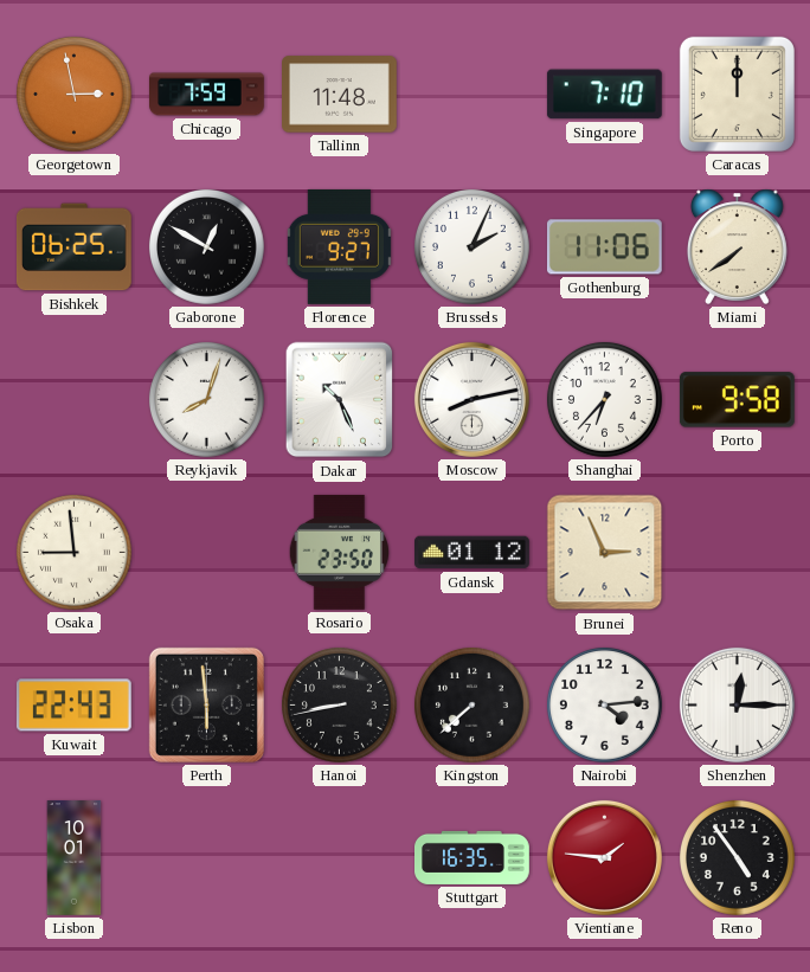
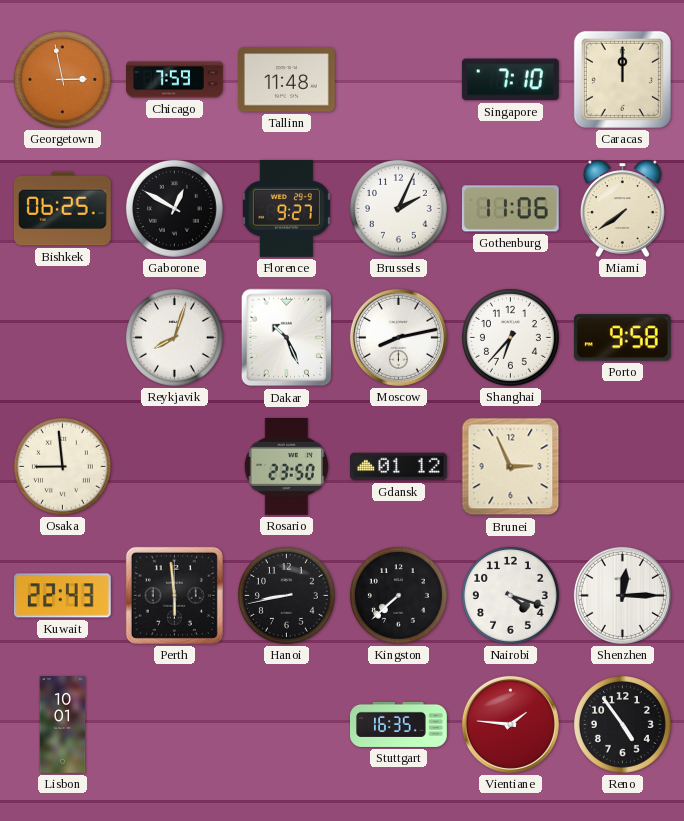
Nairobi: 4:14 -> 4:18
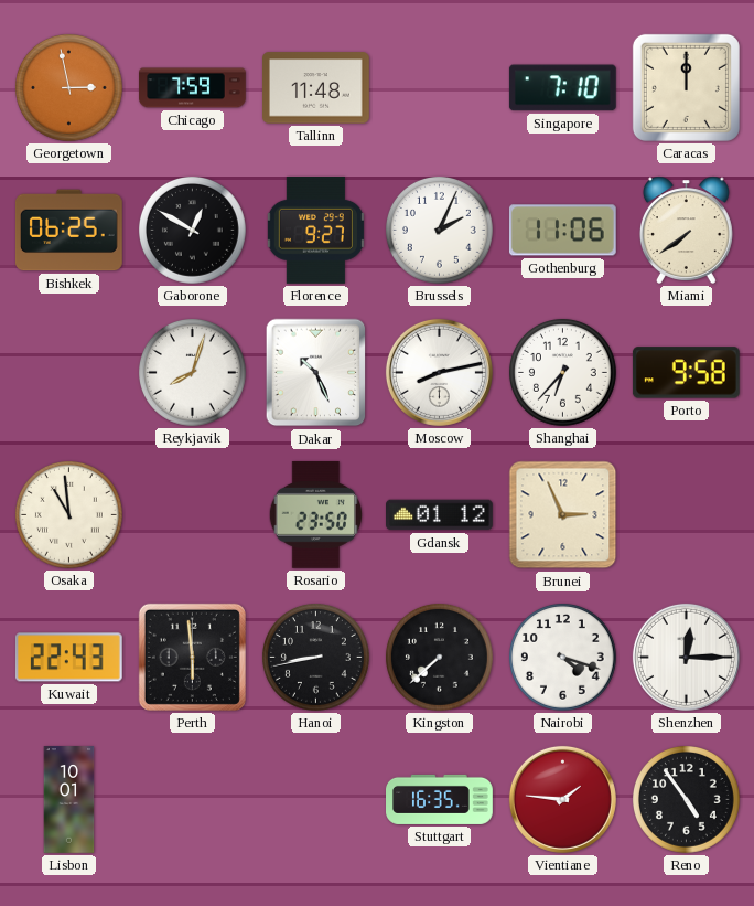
Osaka: 8:59 -> 10:59
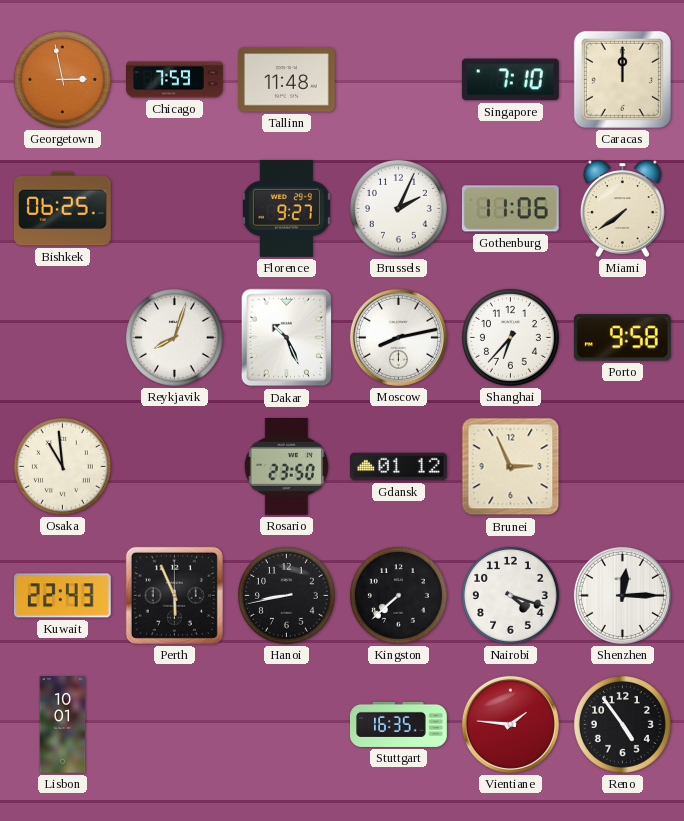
Gaborone: 12:50 -> none
Perth: 5:59 -> 5:56
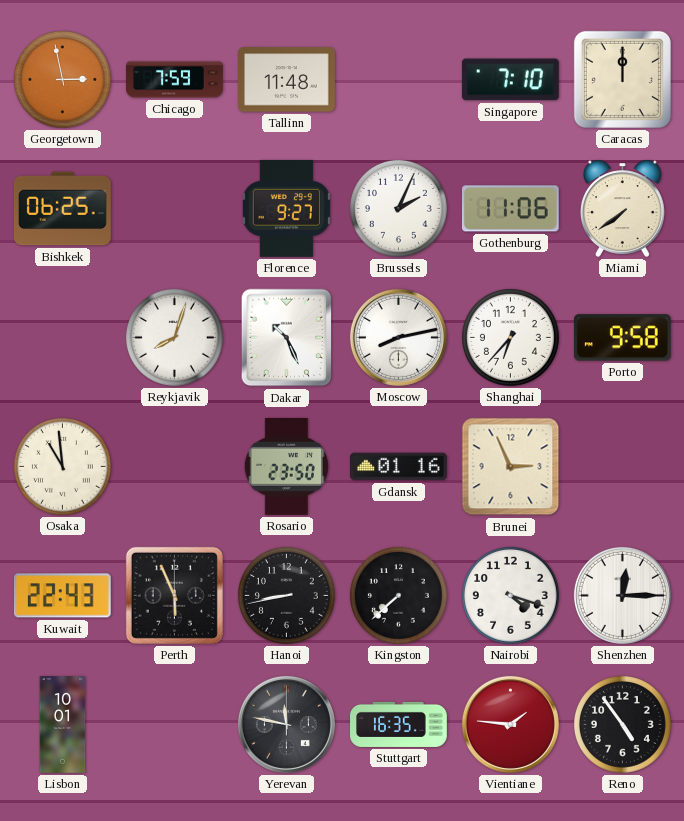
Gdansk: 01:12 -> 01:16
Yerevan: none -> 11:47
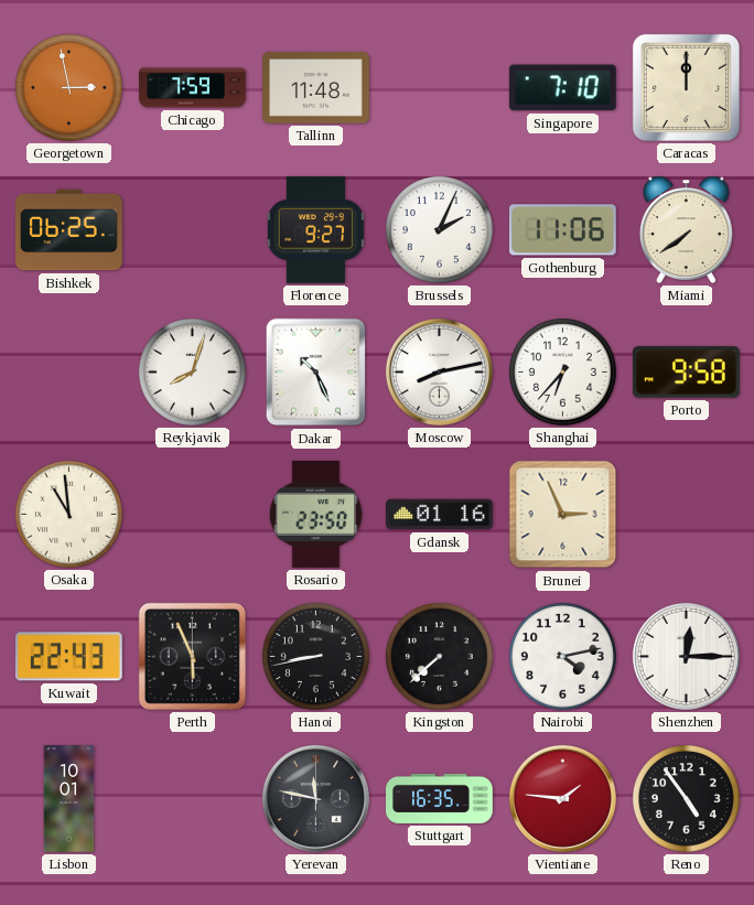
Nairobi: 4:18 -> 4:13
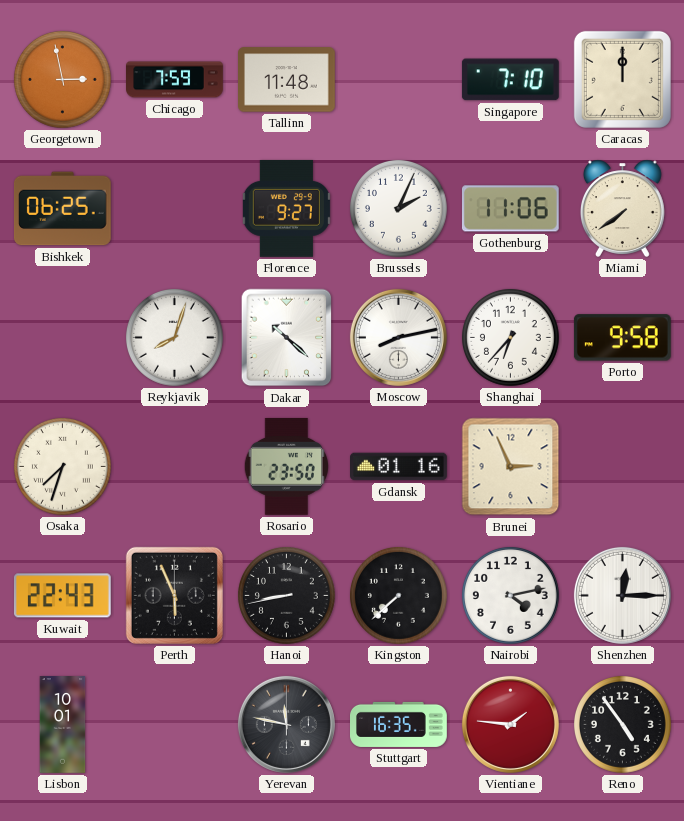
Dakar: 10:26 -> 10:22
Osaka: 10:59 -> 7:33
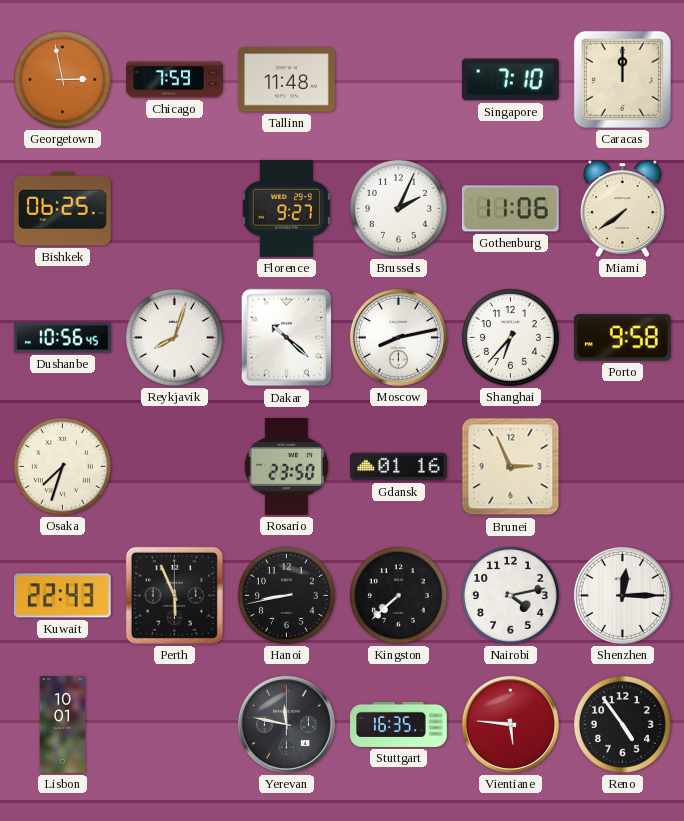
Dushanbe: none -> 10:56
Vientiane: 1:46 -> 5:46
